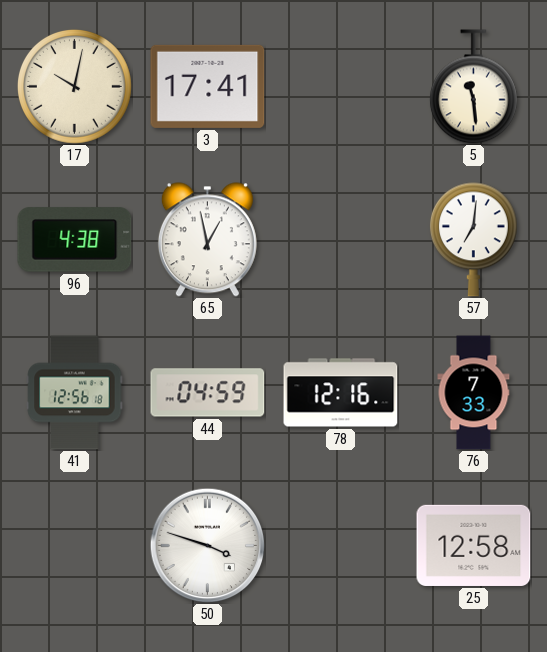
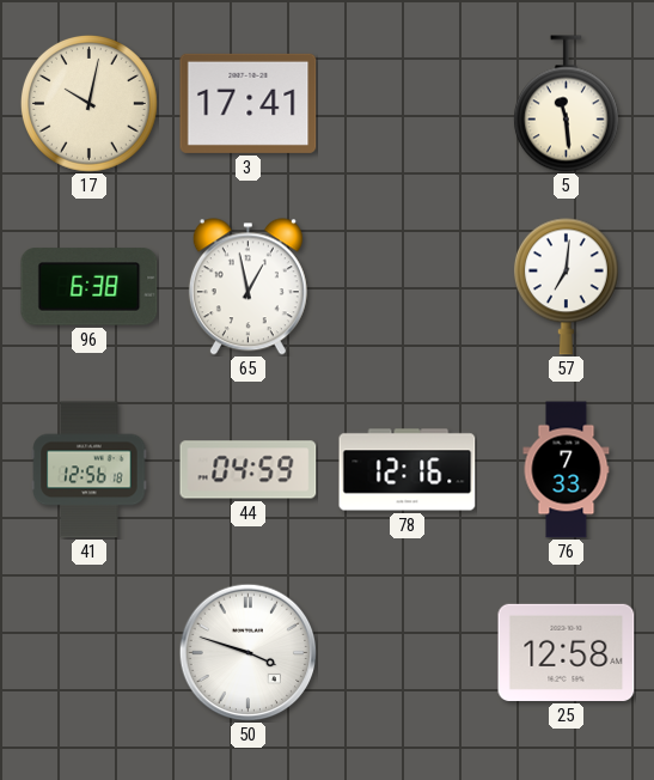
96: 4:38 -> 6:38
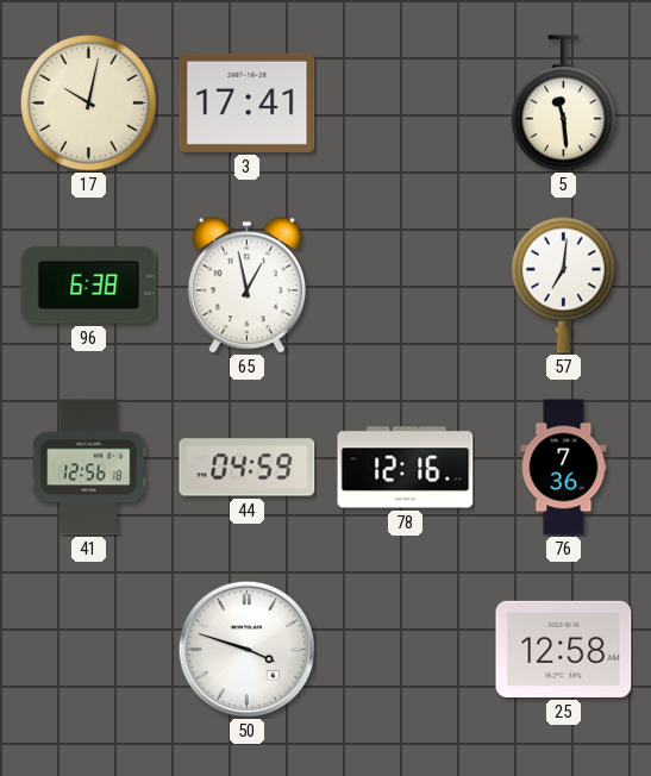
76: 7:33 -> 7:36
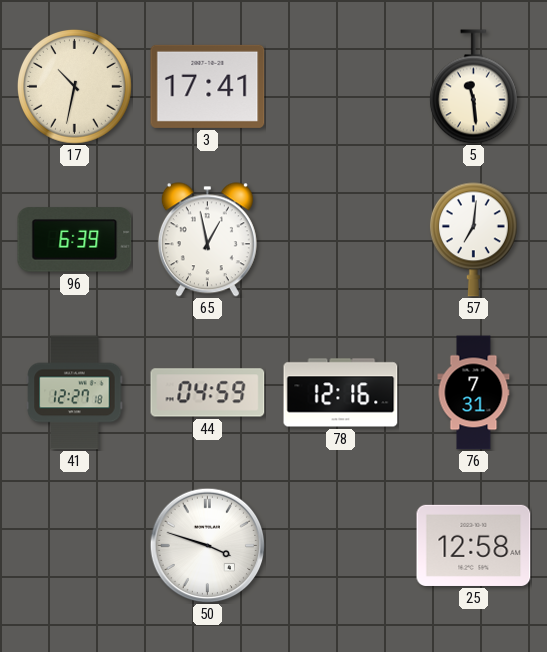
17: 10:02 -> 10:32
96: 6:38 -> 6:39
41: 12:56 -> 12:27
76: 7:36 -> 7:31
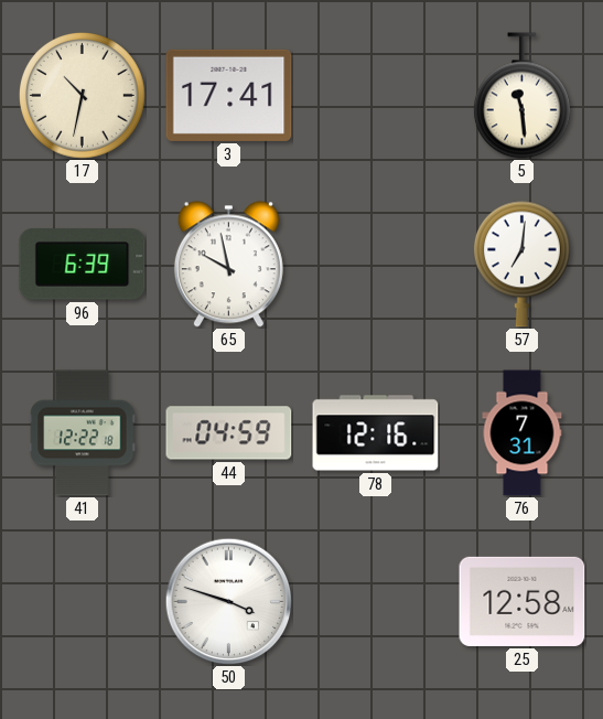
65: 12:58 -> 9:58
41: 12:27 -> 12:22
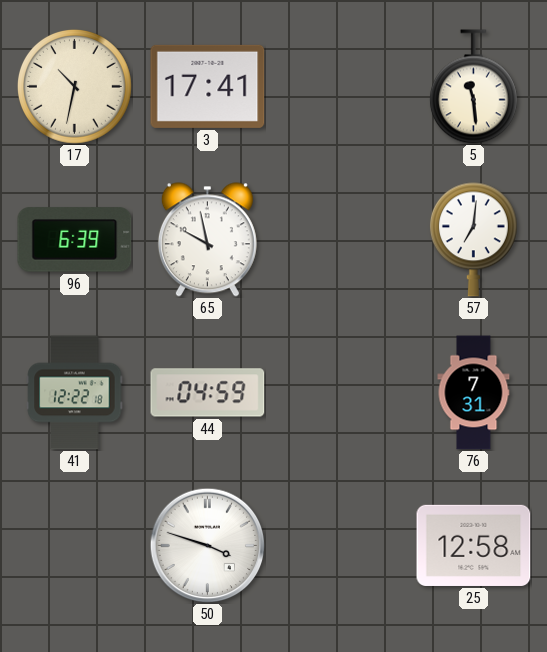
78: 12:16 -> none
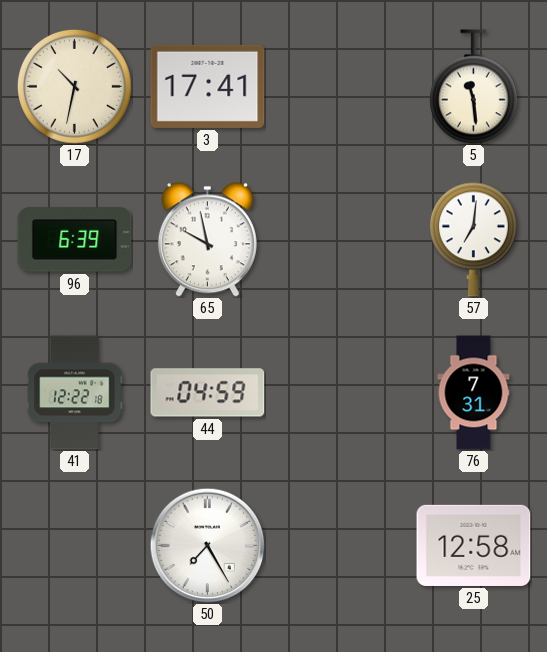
50: 3:48 -> 7:25
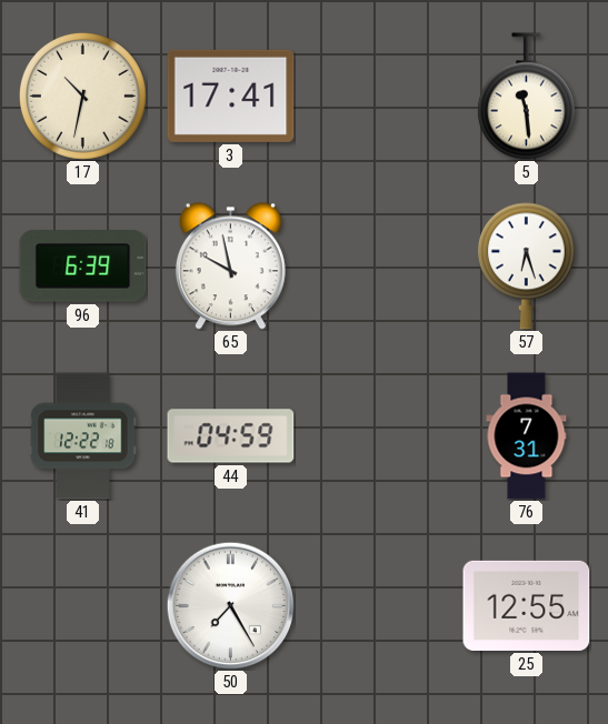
57: 7:01 -> 6:27
25: 12:58 -> 12:55
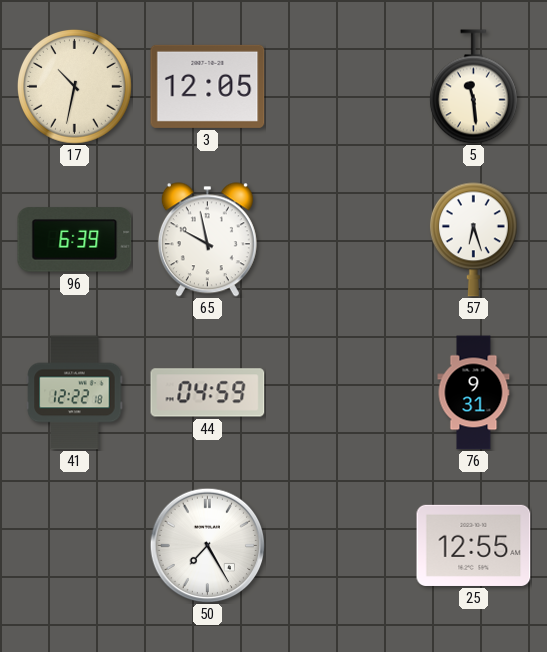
3: 17:41 -> 12:05
76: 7:31 -> 9:31
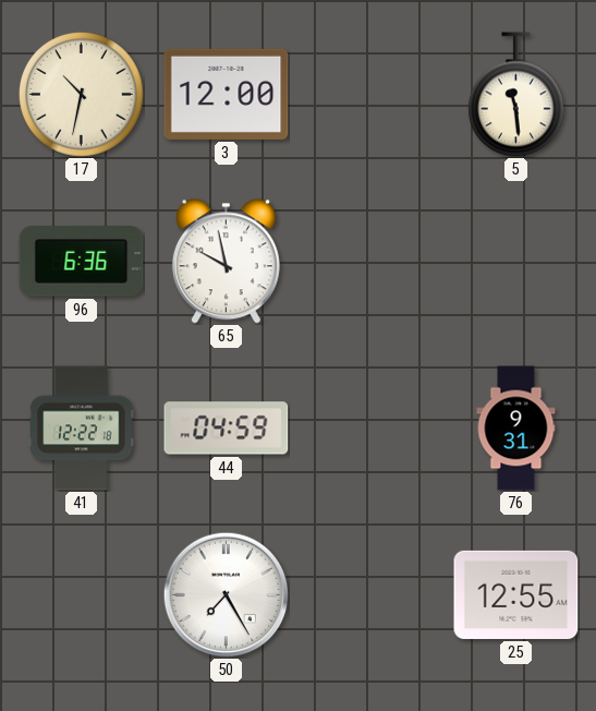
3: 12:05 -> 12:00
96: 6:39 -> 6:36
57: 6:27 -> none
